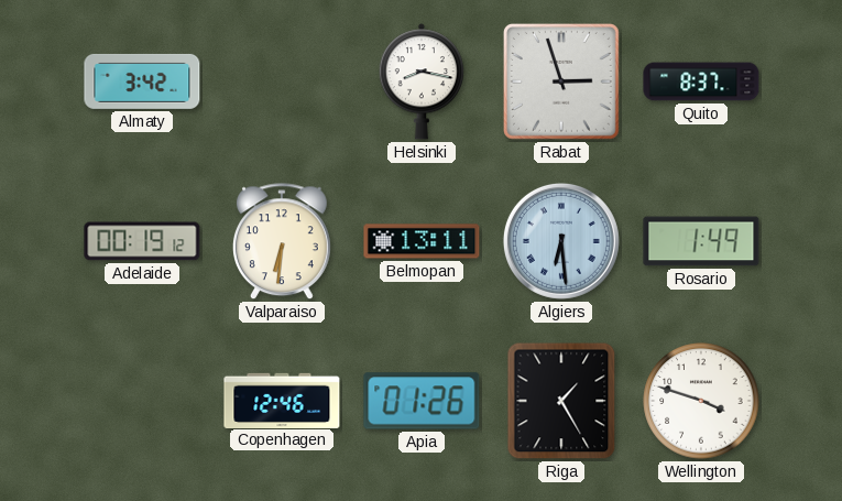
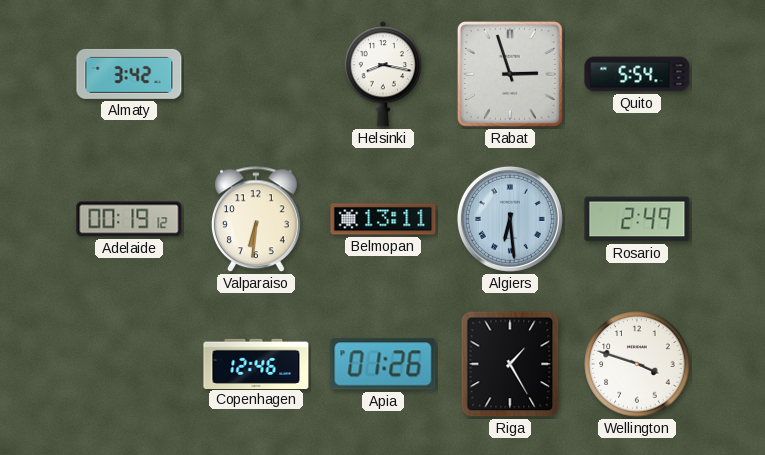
Quito: 8:37 -> 5:54
Rosario: 1:49 -> 2:49
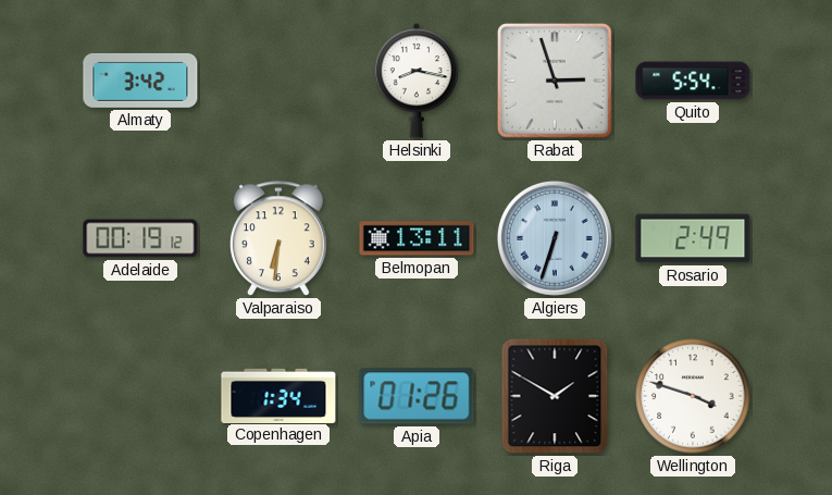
Algiers: 6:29 -> 6:33
Copenhagen: 12:46 -> 1:34
Riga: 1:25 -> 1:50
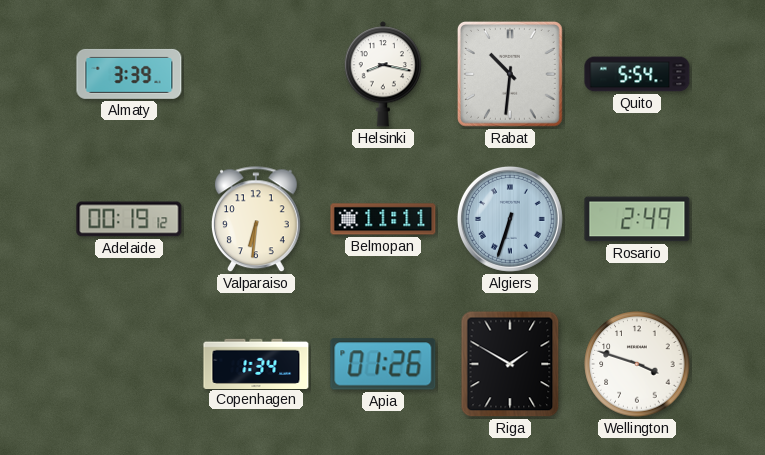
Almaty: 3:42 -> 3:39
Rabat: 2:57 -> 10:31
Belmopan: 13:11 -> 11:11
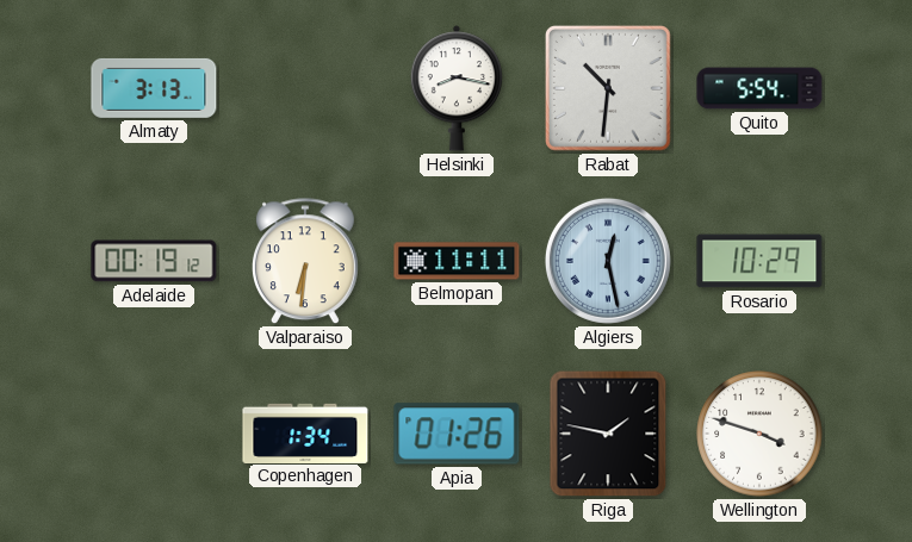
Almaty: 3:39 -> 3:13
Algiers: 6:33 -> 12:28
Rosario: 2:49 -> 10:29
Riga: 1:50 -> 1:47
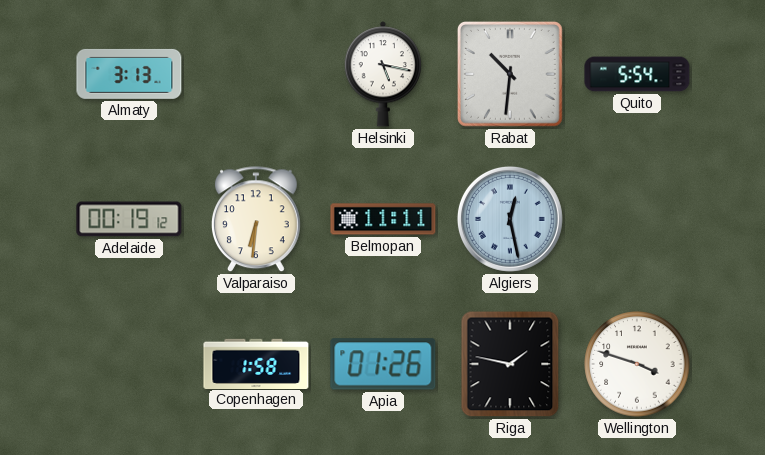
Helsinki: 8:17 -> 5:17
Rosario: 10:29 -> none
Copenhagen: 1:34 -> 1:58
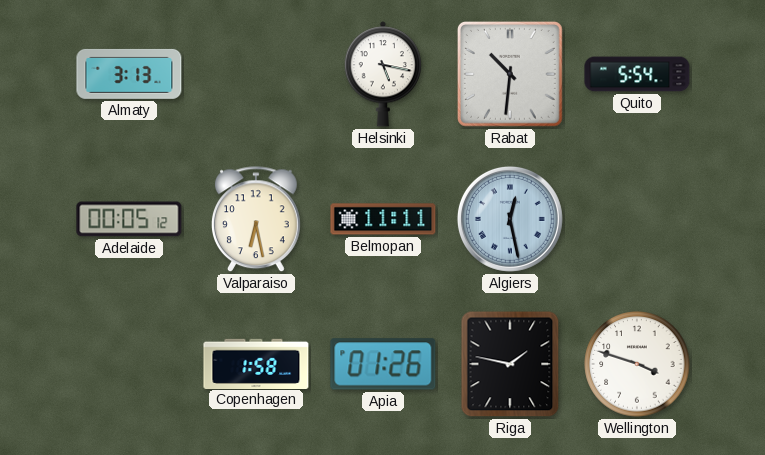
Adelaide: 00:19 -> 00:05
Valparaiso: 6:31 -> 6:28
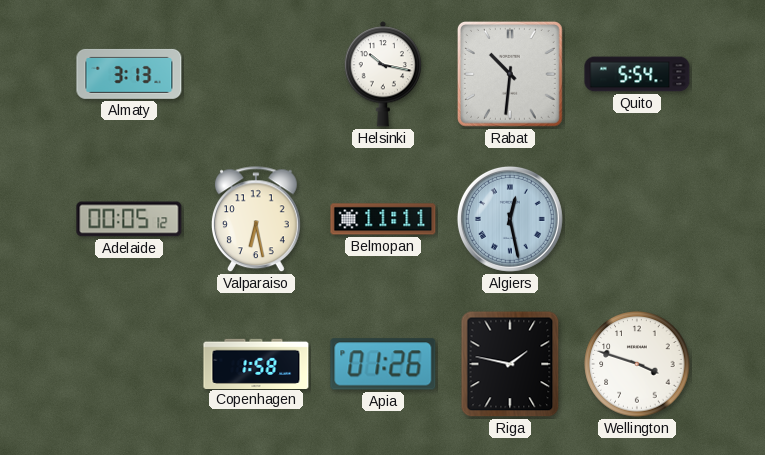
Helsinki: 5:17 -> 10:17
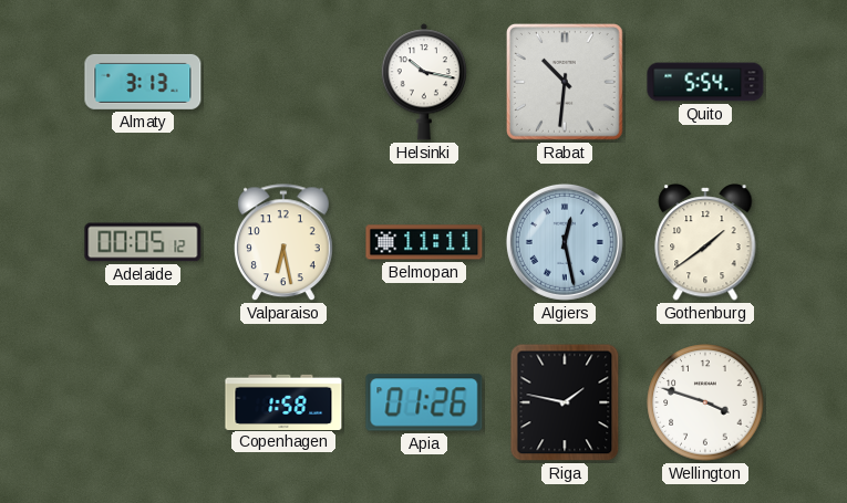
Gothenburg: none -> 1:39
